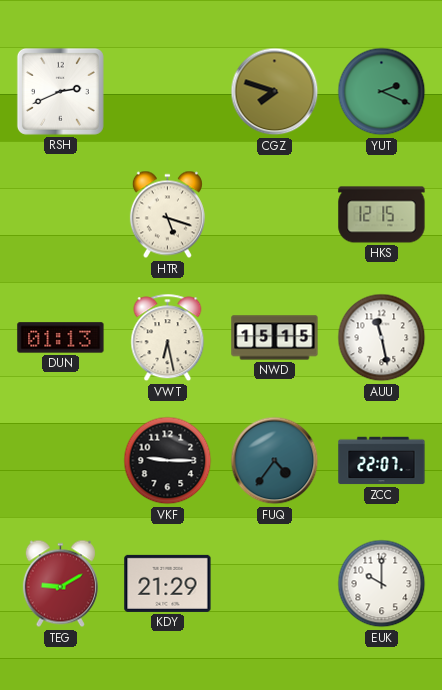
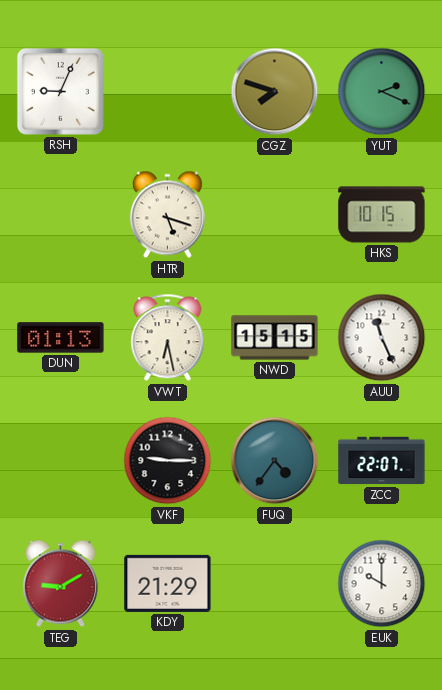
RSH: 2:41 -> 9:04
HKS: 12:15 -> 10:15
AUU: 11:28 -> 11:26
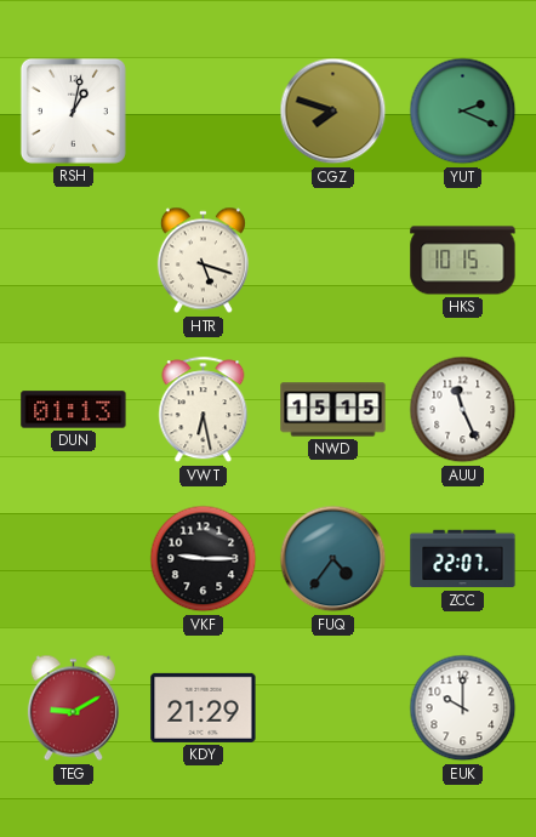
RSH: 9:04 -> 1:02
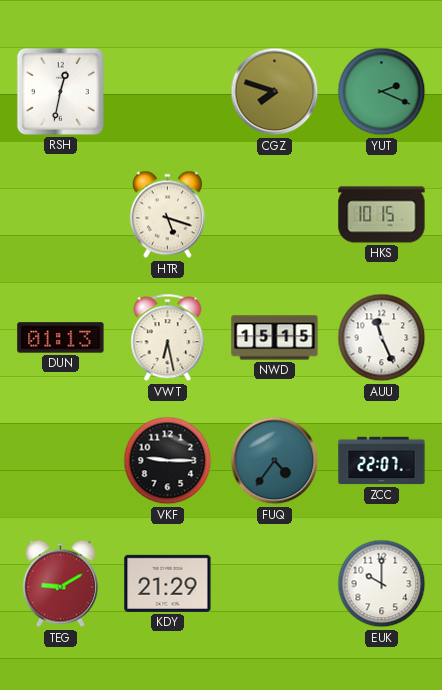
RSH: 1:02 -> 12:32
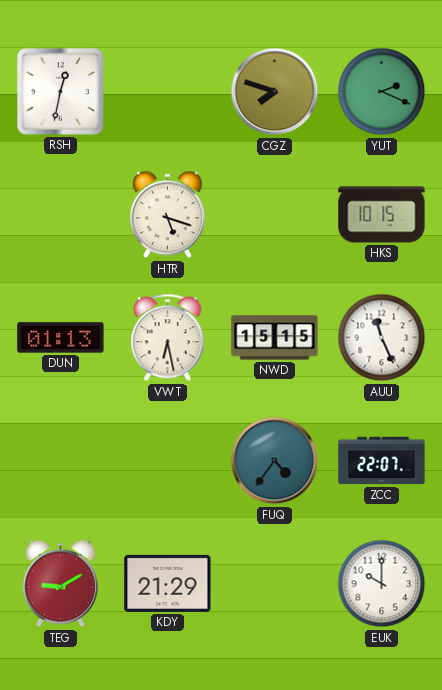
VKF: 9:15 -> none
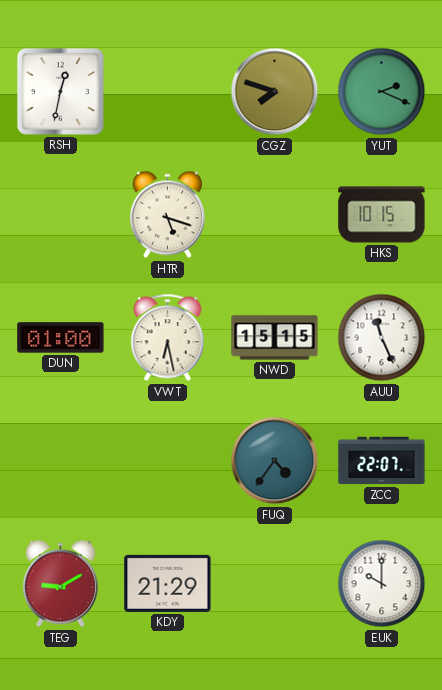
DUN: 01:13 -> 01:00
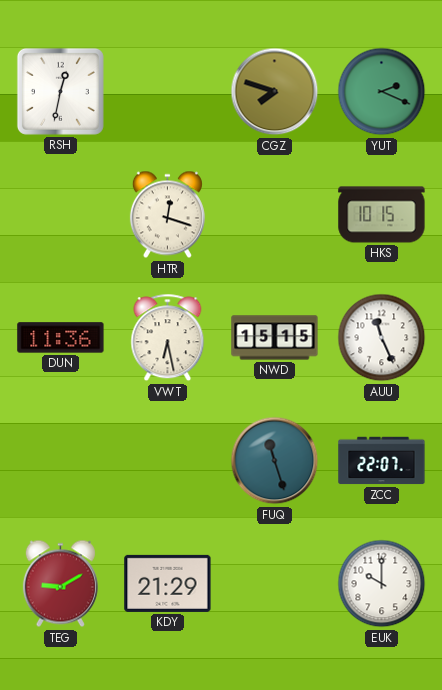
HTR: 5:18 -> 12:18
DUN: 01:00 -> 11:36
FUQ: 4:36 -> 11:27
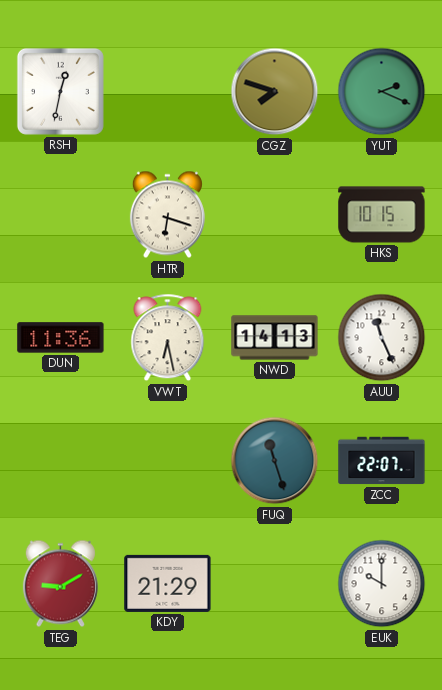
HTR: 12:18 -> 6:18
NWD: 15:15 -> 14:13
